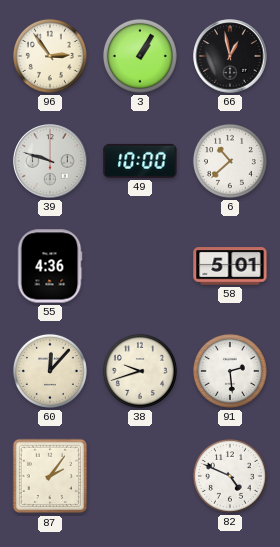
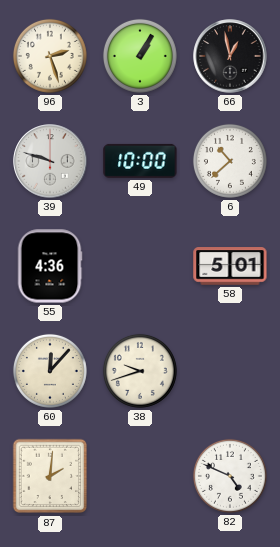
96: 2:54 -> 2:27
91: 2:29 -> none
87: 2:06 -> 2:01
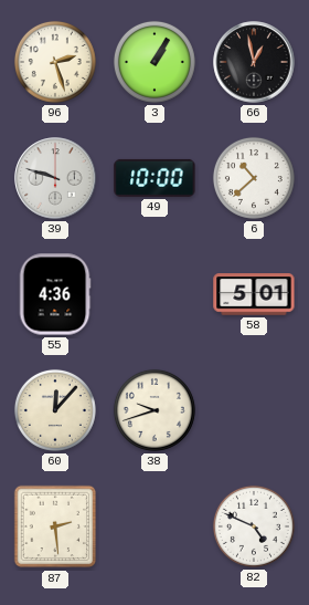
87: 2:01 -> 2:29
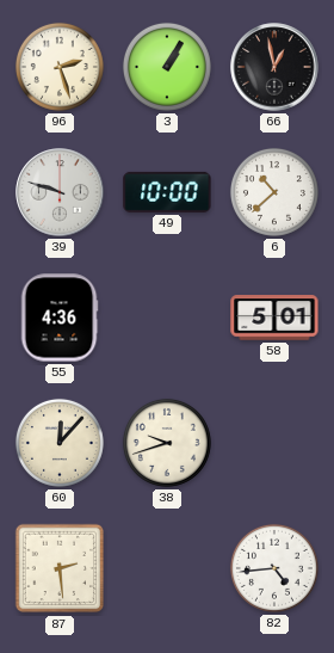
82: 4:49 -> 4:44
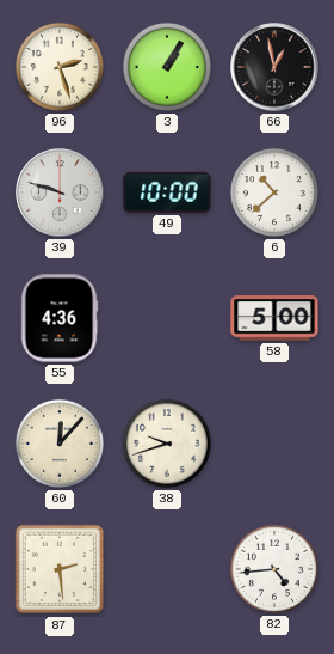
58: 5:01 -> 5:00
